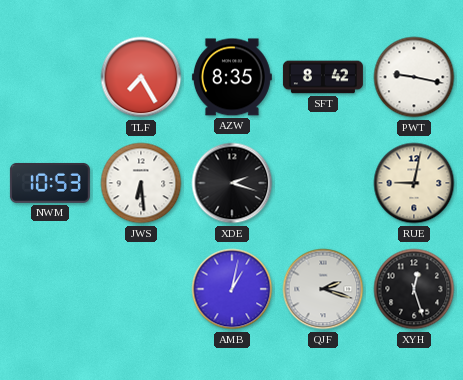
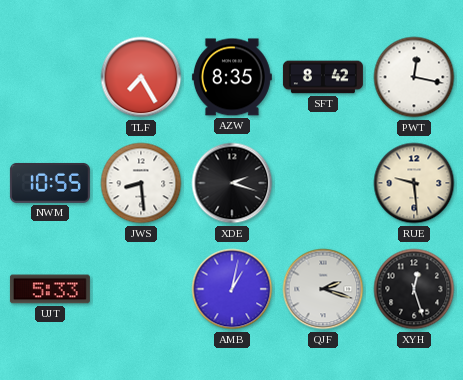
PWT: 9:17 -> 12:17
NWM: 10:53 -> 10:55
JWS: 6:29 -> 8:29
RUE: 9:02 -> 9:29
UJT: none -> 5:33
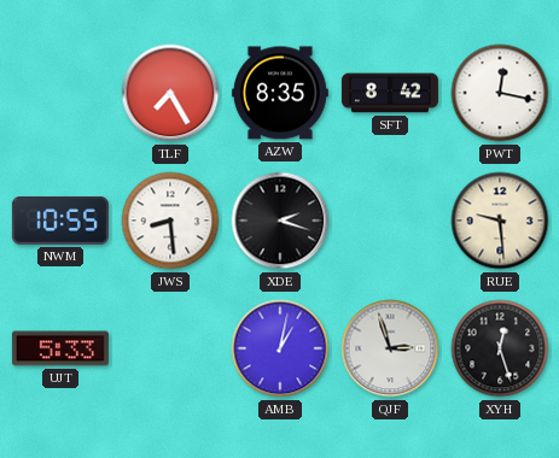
QJF: 2:18 -> 2:57
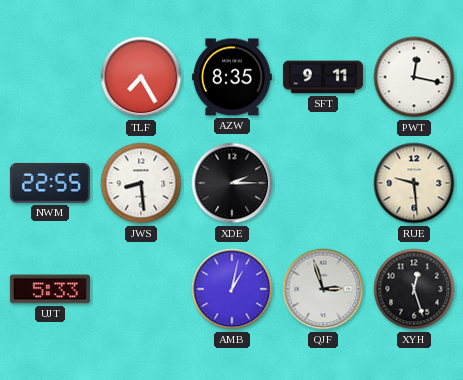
SFT: 8:42 -> 9:11
NWM: 10:55 -> 22:55
XDE: 2:18 -> 2:15
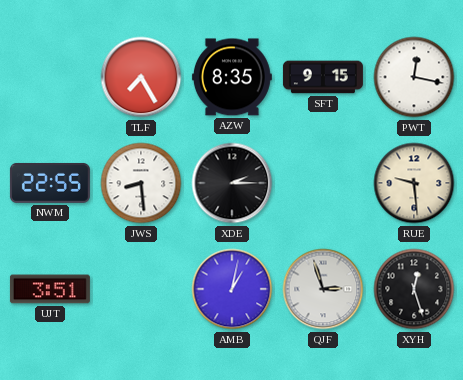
SFT: 9:11 -> 9:15
UJT: 5:33 -> 3:51
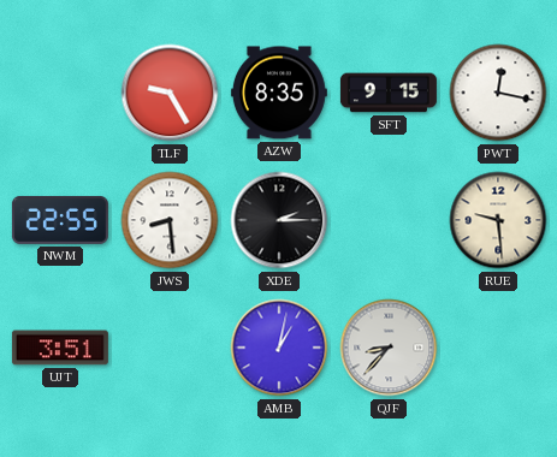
TLF: 7:25 -> 9:25
QJF: 2:57 -> 8:37
XYH: 12:27 -> none
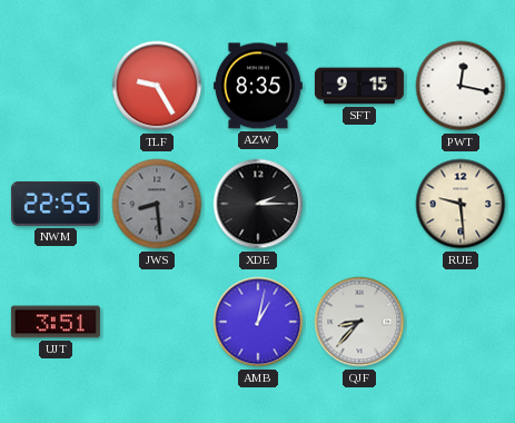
JWS dial: white -> grey
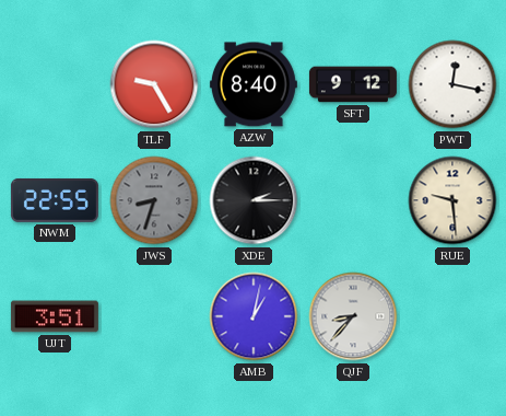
AZW: 8:35 -> 8:40
SFT: 9:15 -> 9:12
JWS: 8:29 -> 8:33
